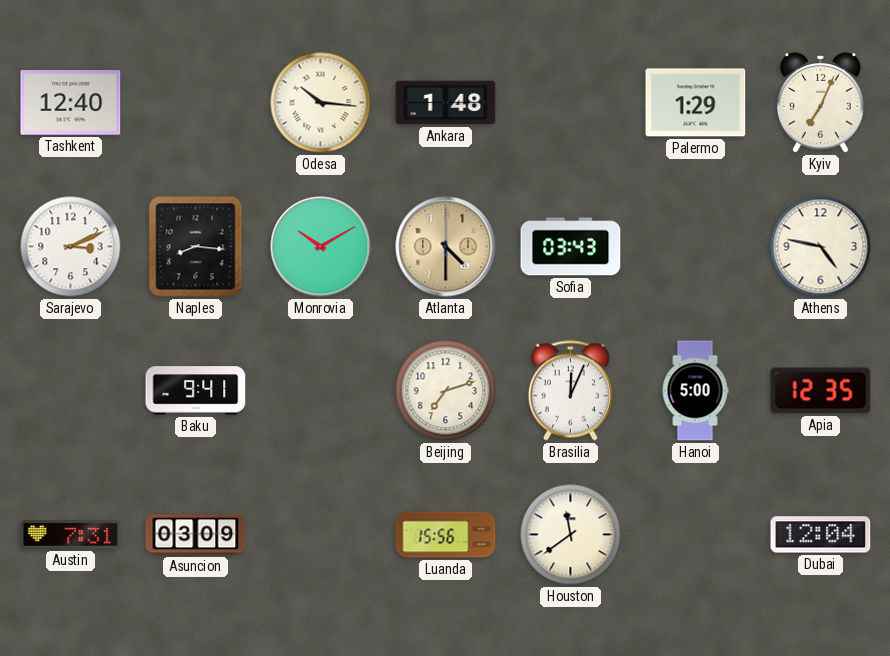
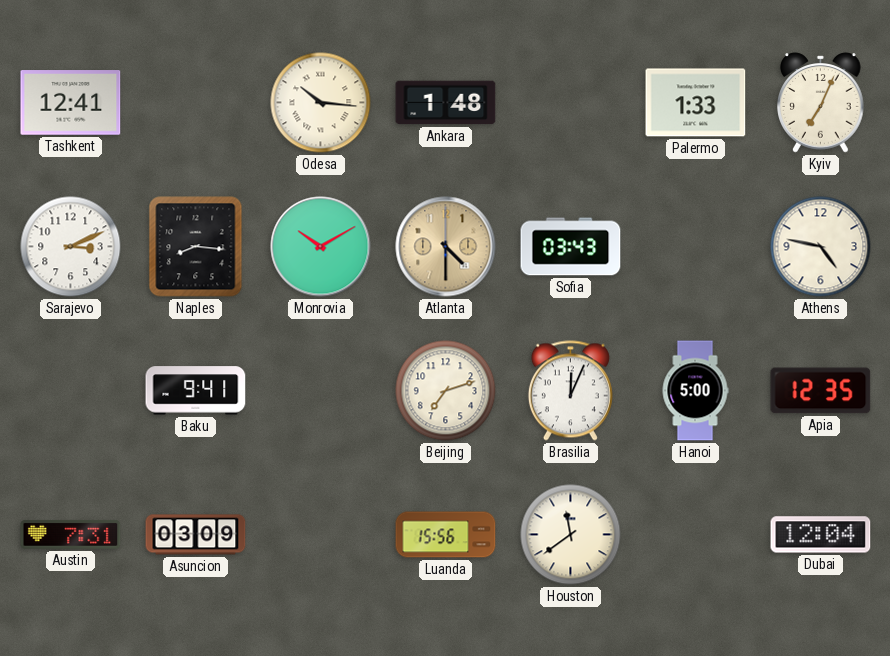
Tashkent: 12:40 -> 12:41
Palermo: 1:29 -> 1:33
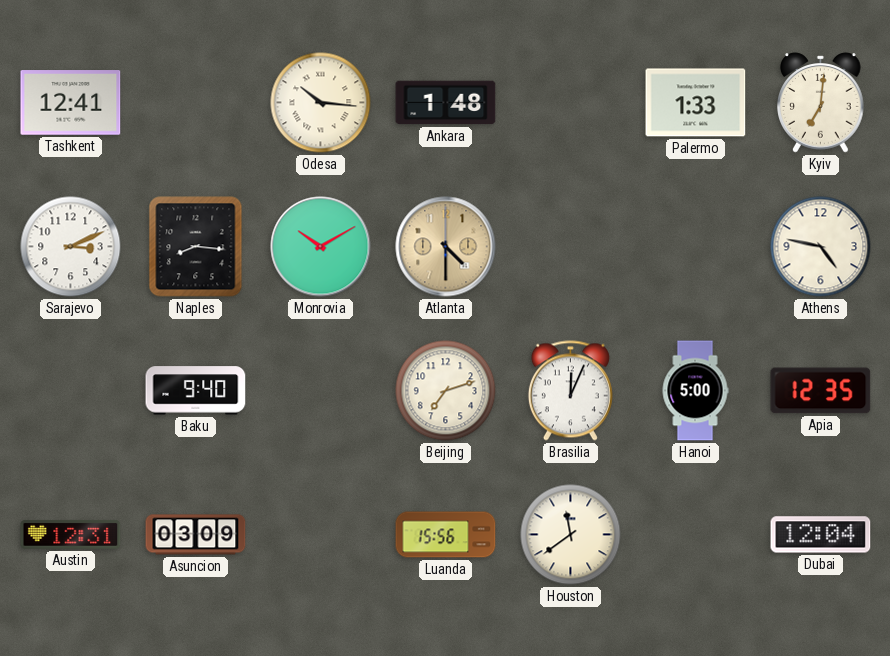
Kyiv: 7:04 -> 7:01
Sofia: 03:43 -> none
Baku: 9:41 -> 9:40
Austin: 7:31 -> 12:31
